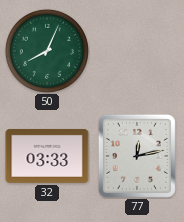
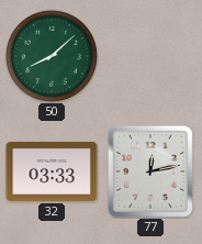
50: 8:04 -> 8:08
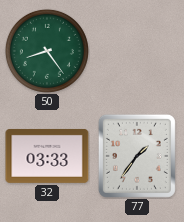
50: 8:08 -> 8:24
77: 12:13 -> 1:36
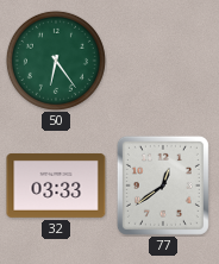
50: 8:24 -> 6:24
77: 1:36 -> 12:39
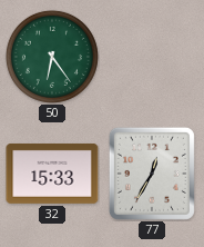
32: 03:33 -> 15:33
77: 12:39 -> 12:35
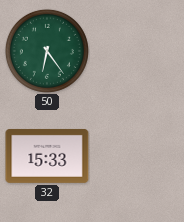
77: 12:35 -> none
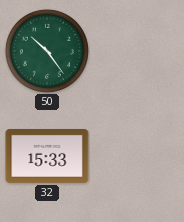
50: 6:24 -> 10:24
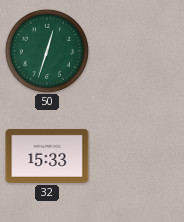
50: 10:24 -> 12:33
